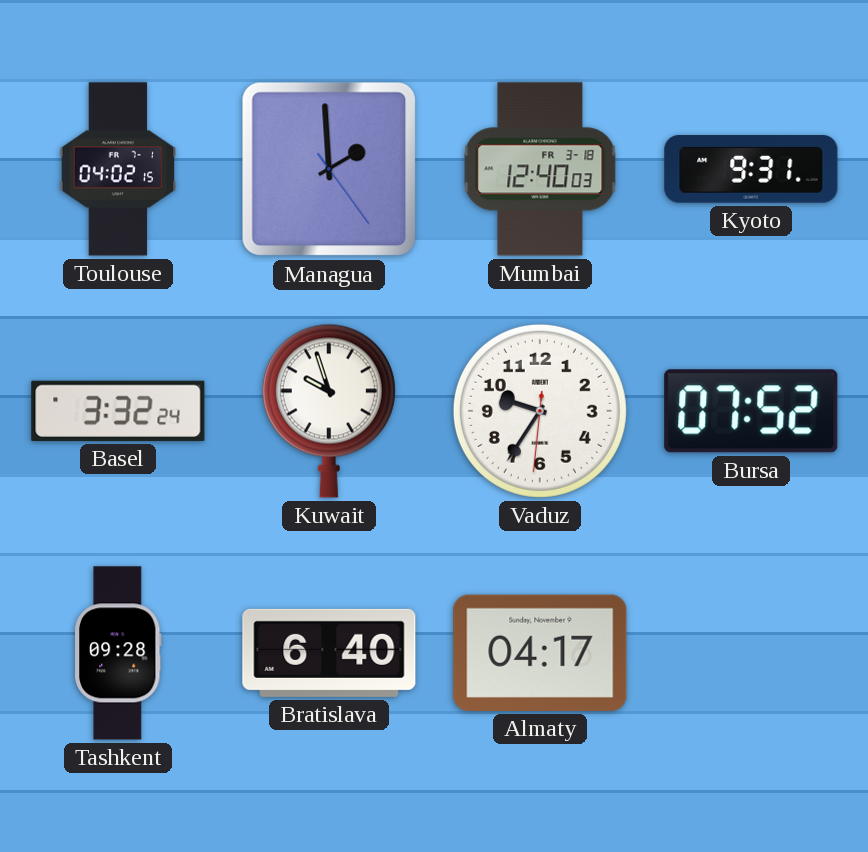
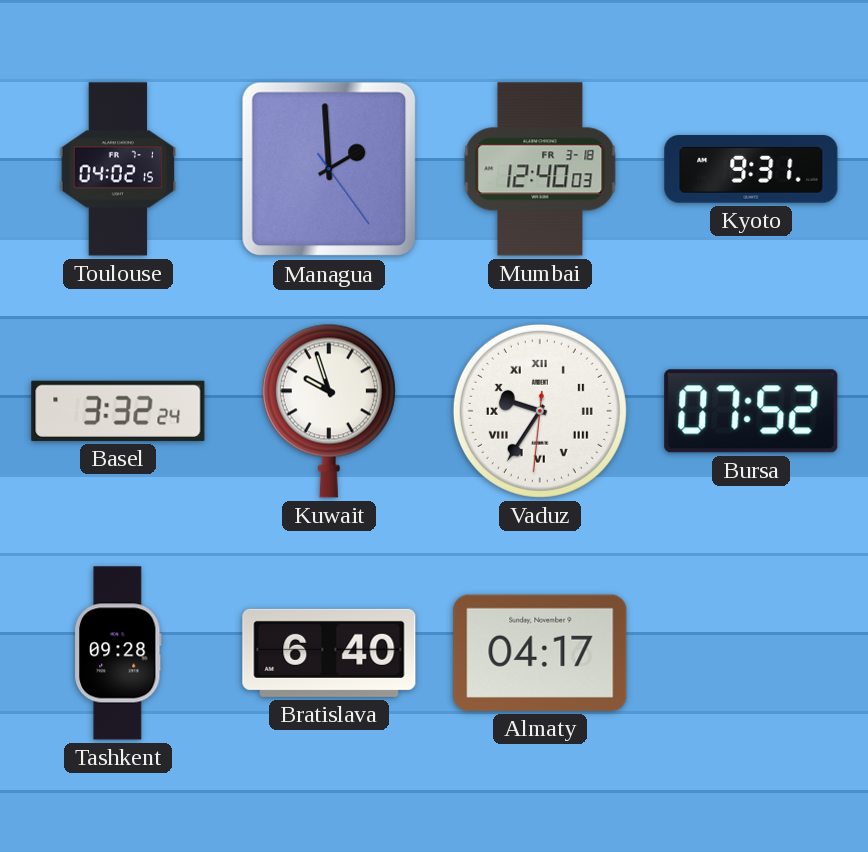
Vaduz numerals: Arabic -> Roman
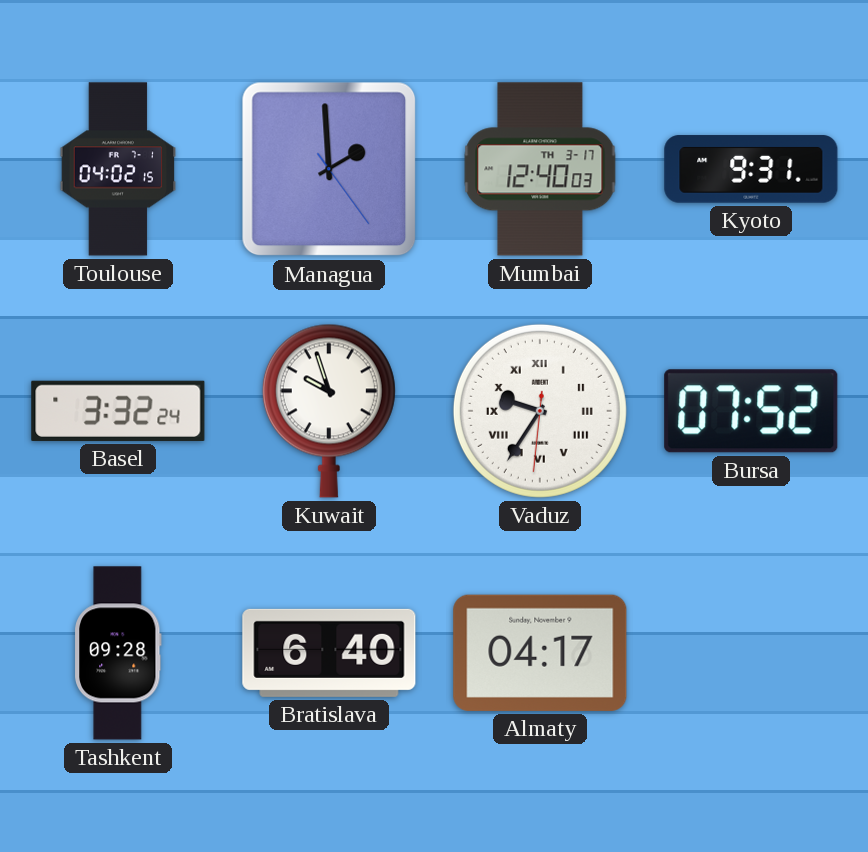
Mumbai date: FR 3-18 -> TH 3-17
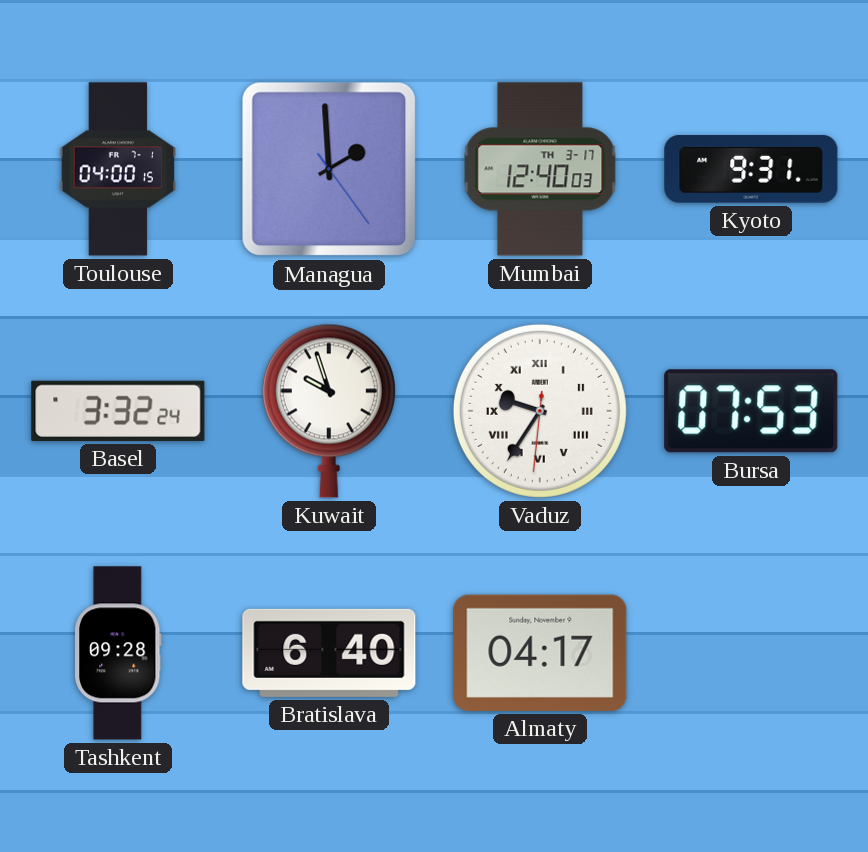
Toulouse: 04:02 -> 04:00
Bursa: 07:52 -> 07:53
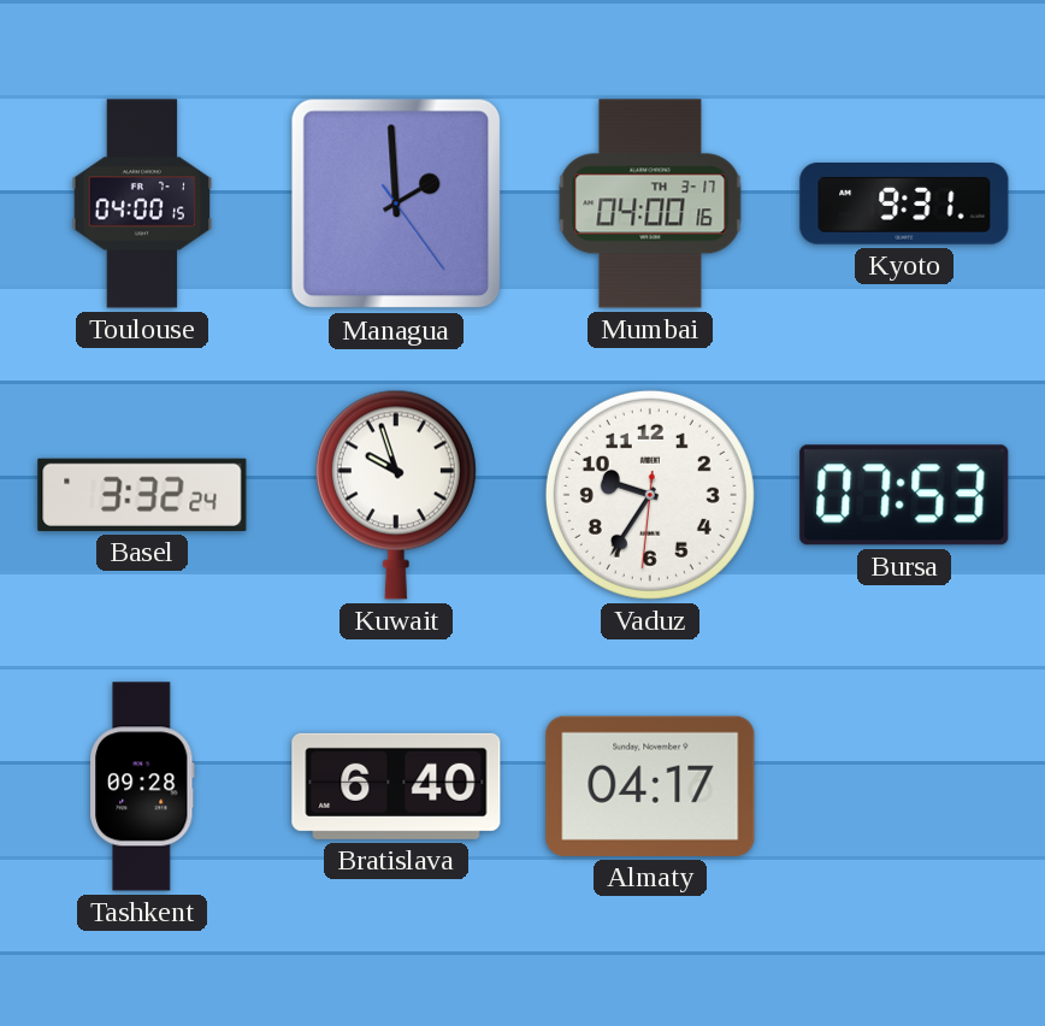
Mumbai: 12:40 -> 04:00
Vaduz numerals: Roman -> Arabic
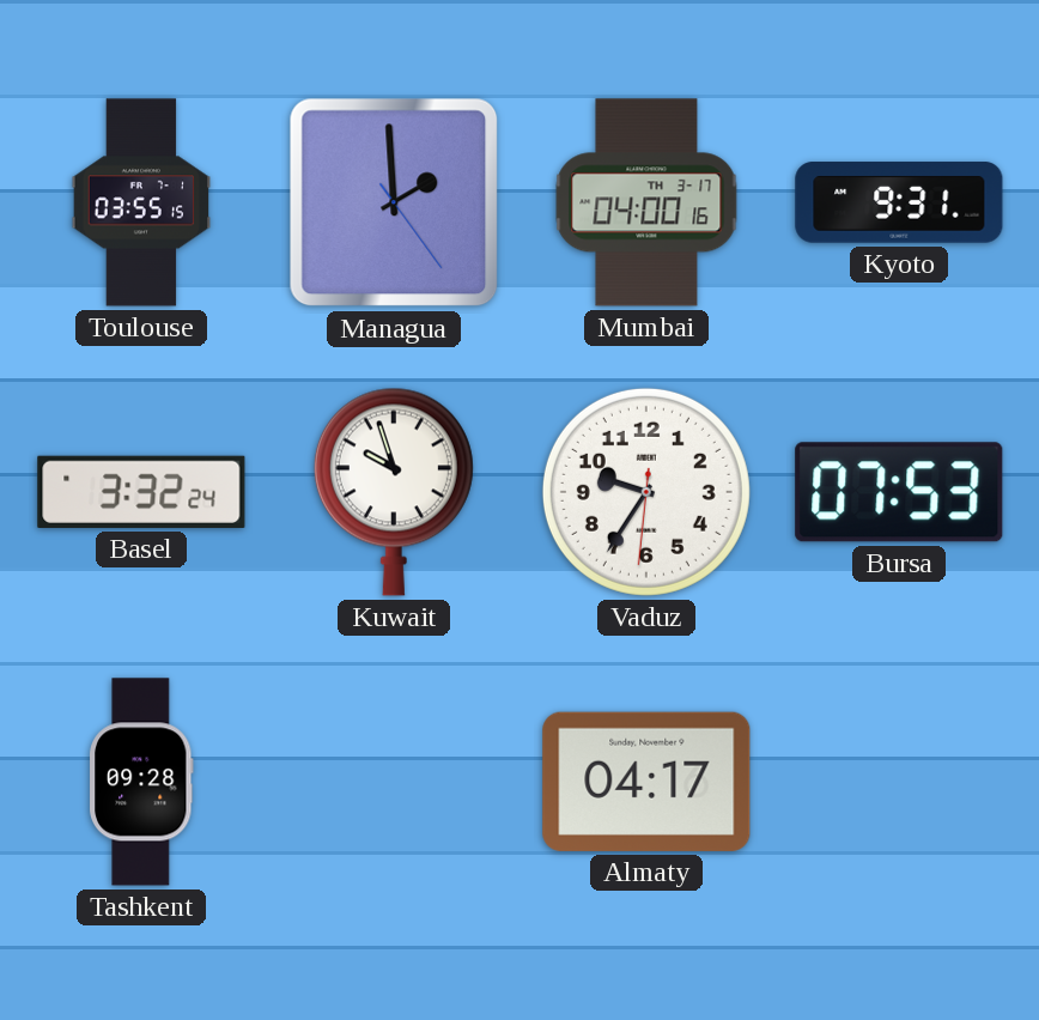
Toulouse: 04:00 -> 03:55
Bratislava: 6:40 -> none
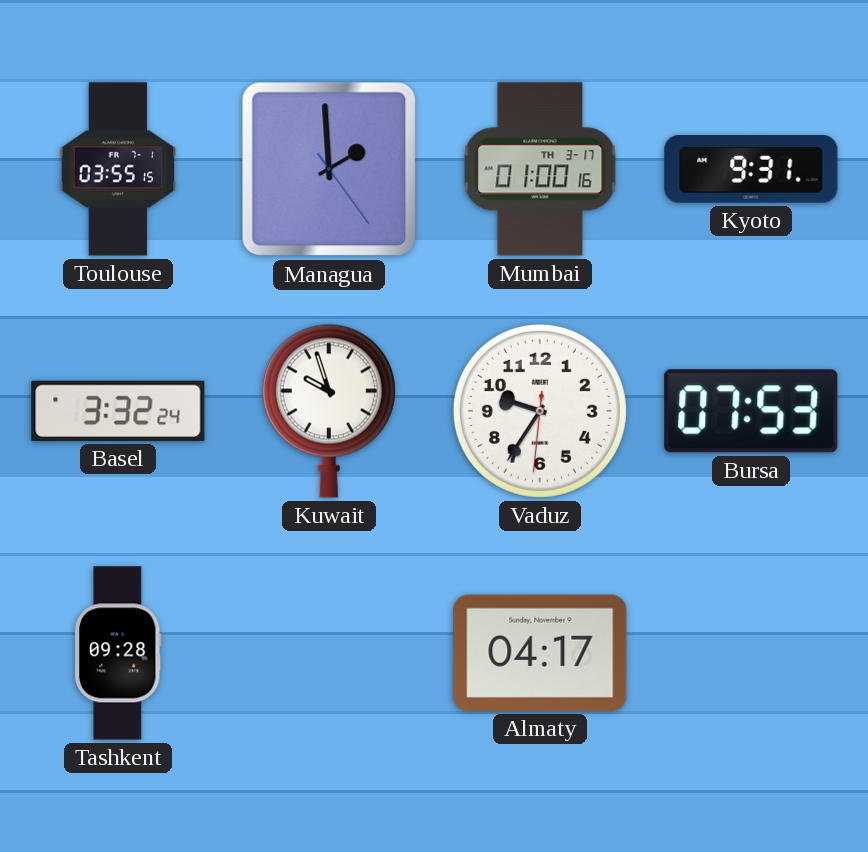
Mumbai: 04:00 -> 01:00
